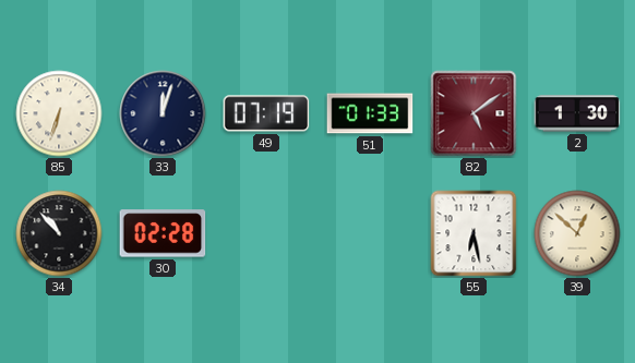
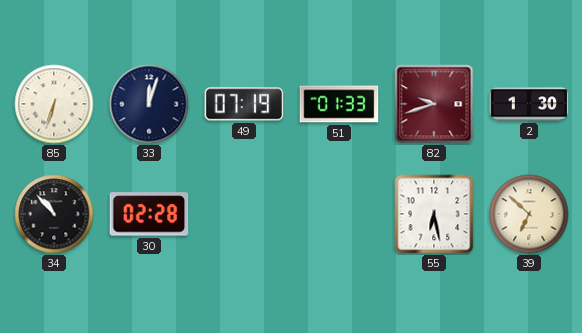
82: 5:09 -> 9:42
39: 12:52 -> 6:52
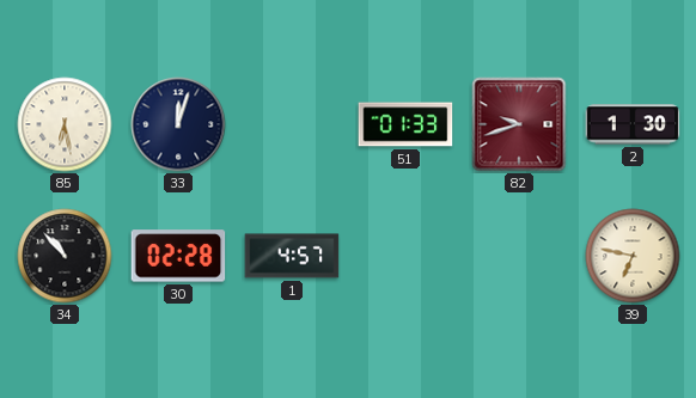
85: 6:33 -> 6:28
49: 07:19 -> none
1: none -> 4:57
55: 6:28 -> none
39: 6:52 -> 6:47
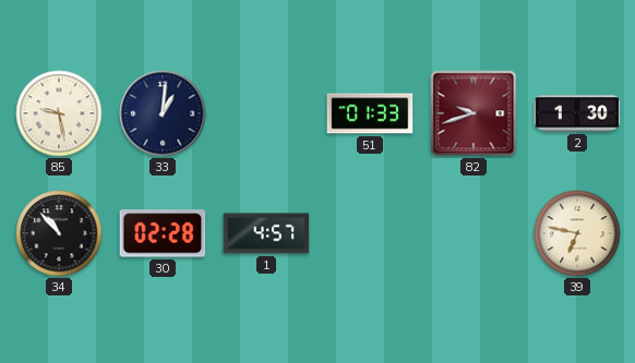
85: 6:28 -> 9:28
33: 12:03 -> 1:01
